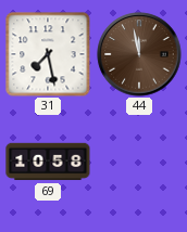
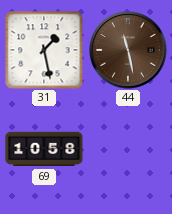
31: 7:28 -> 1:28
44: 11:58 -> 11:28
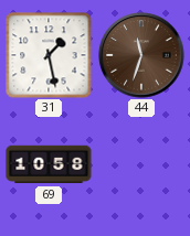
44: 11:28 -> 11:33
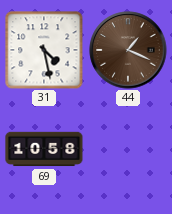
31: 1:28 -> 4:28
44: 11:33 -> 1:19
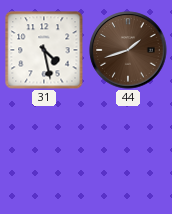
44: 1:19 -> 1:42
69: 10:58 -> none
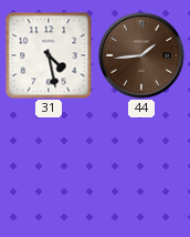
44: 1:42 -> 1:44
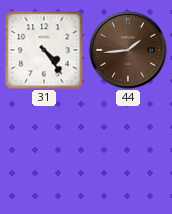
31: 4:28 -> 4:24
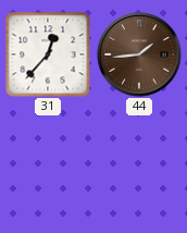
31: 4:24 -> 12:37
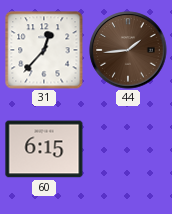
60: none -> 6:15
